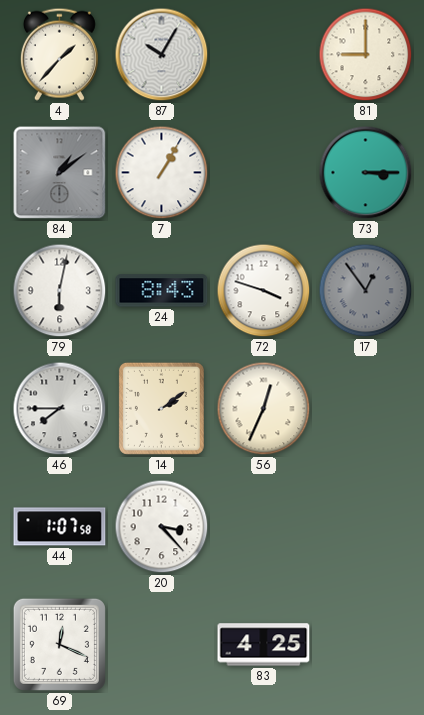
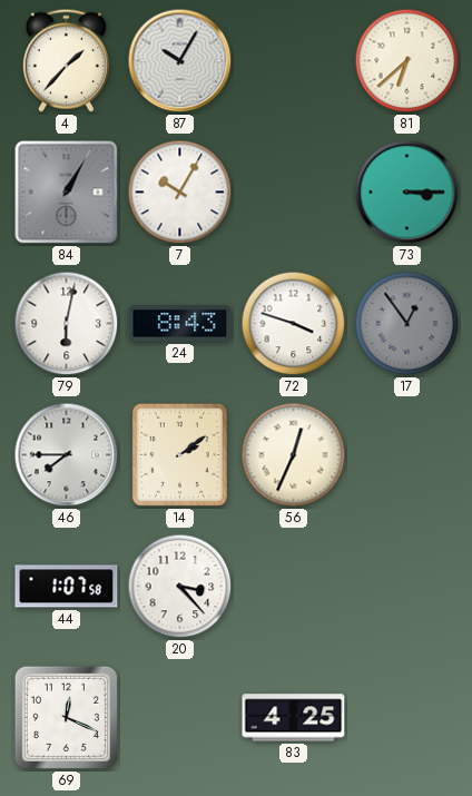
81: 9:00 -> 6:38
84: 1:09 -> 1:05
7: 1:05 -> 10:05
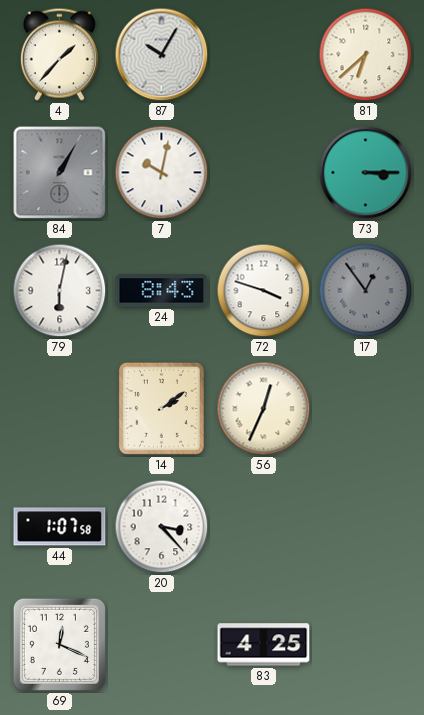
7: 10:05 -> 10:02
46: 7:45 -> none
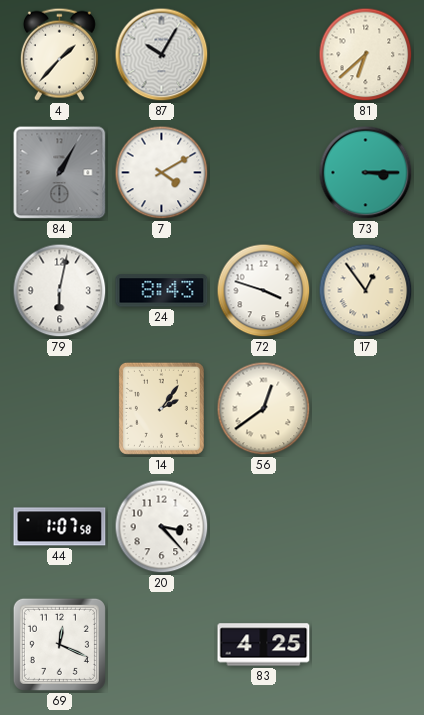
7: 10:02 -> 4:10
17 dial: grey -> cream
14: 2:09 -> 2:06
56: 12:34 -> 12:39
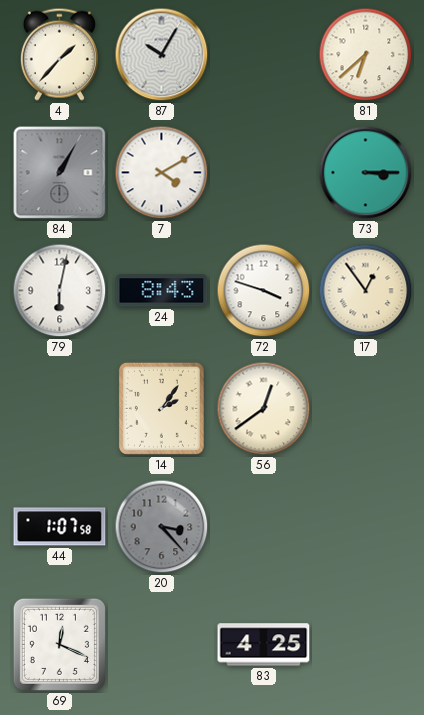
20 dial: white -> grey
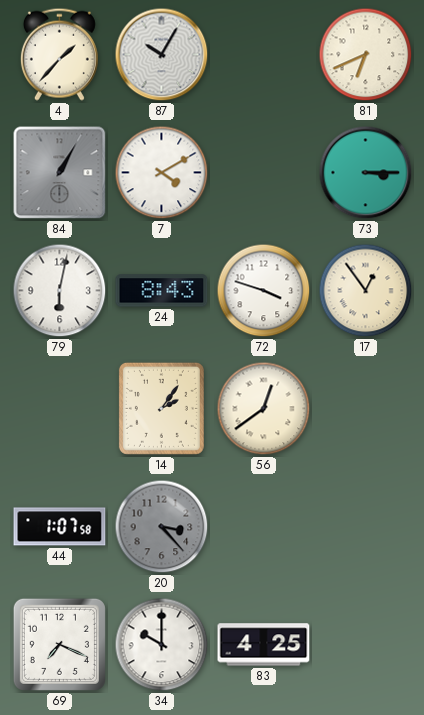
81: 6:38 -> 6:41
69: 12:19 -> 7:19
34: none -> 10:00
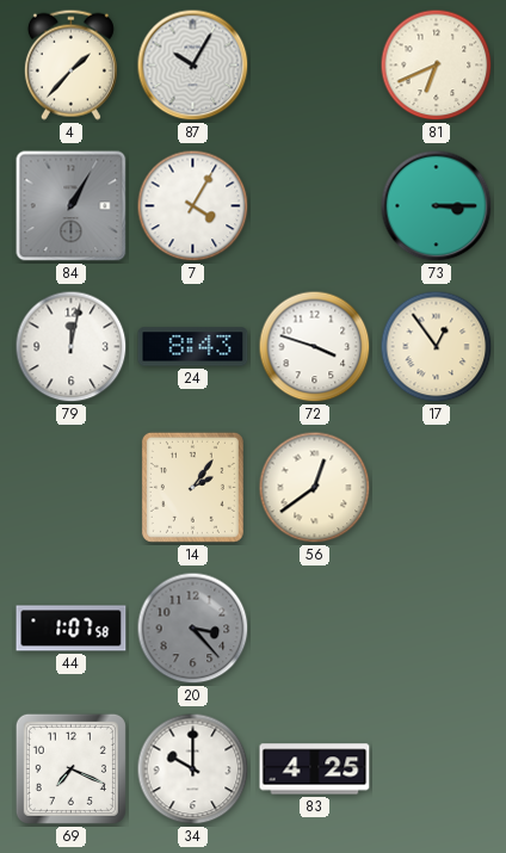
7: 4:10 -> 4:05
79: 6:02 -> 12:02
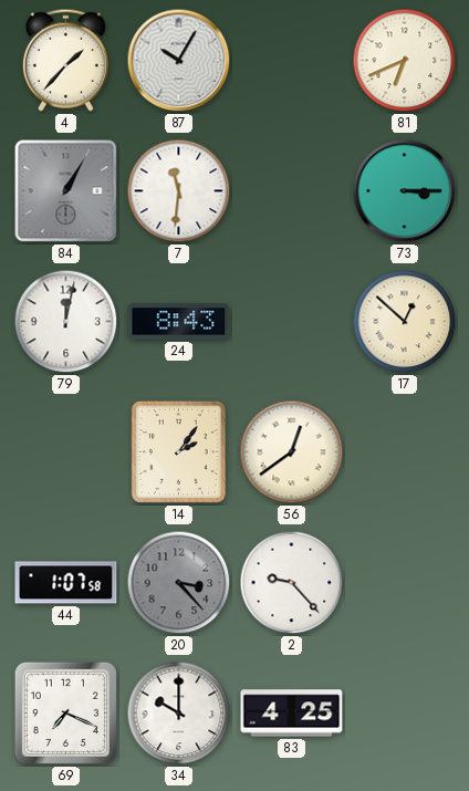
7: 4:05 -> 11:31
72: 3:48 -> none
17: 12:54 -> 12:52
2: none -> 9:23
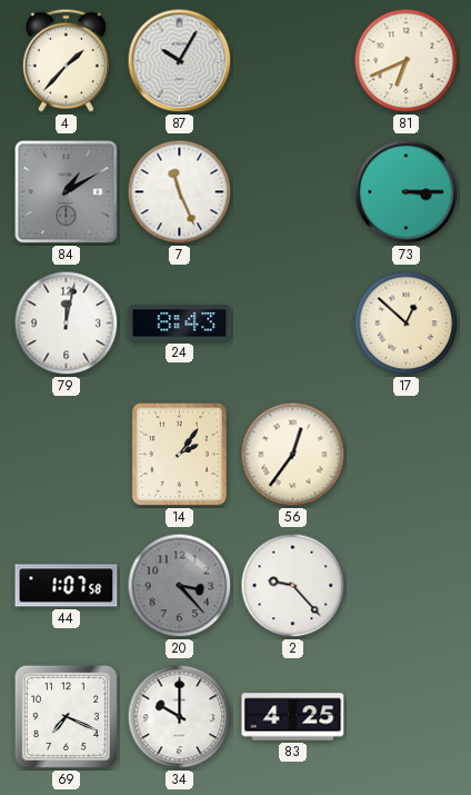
84: 1:05 -> 1:10
7: 11:31 -> 11:26
56: 12:39 -> 12:36
